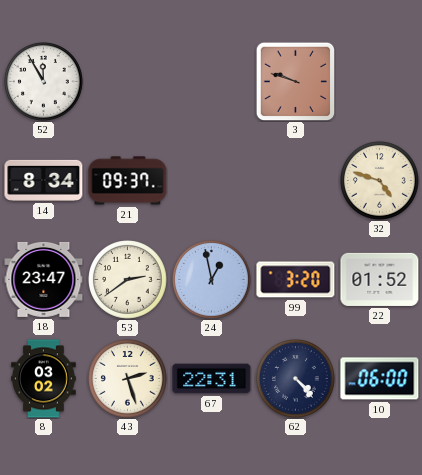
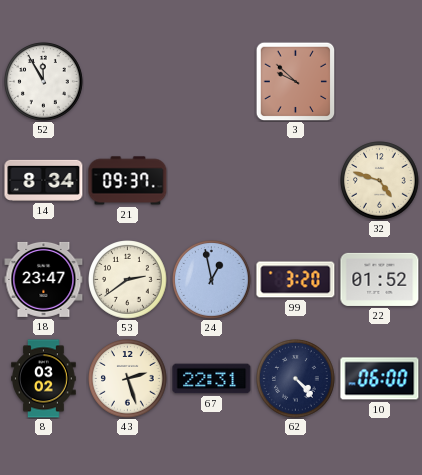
3: 9:48 -> 9:52
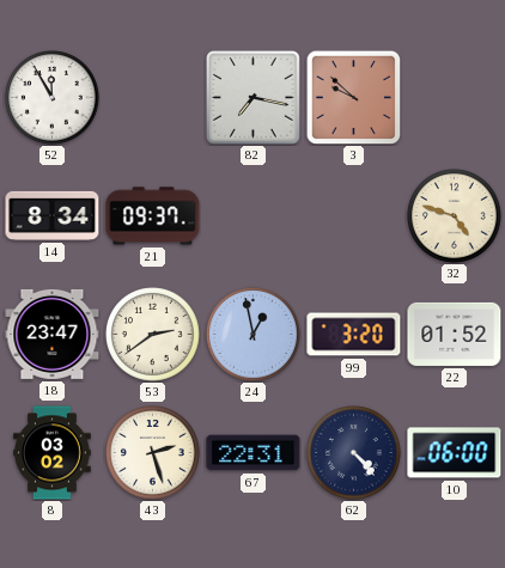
82: none -> 7:17
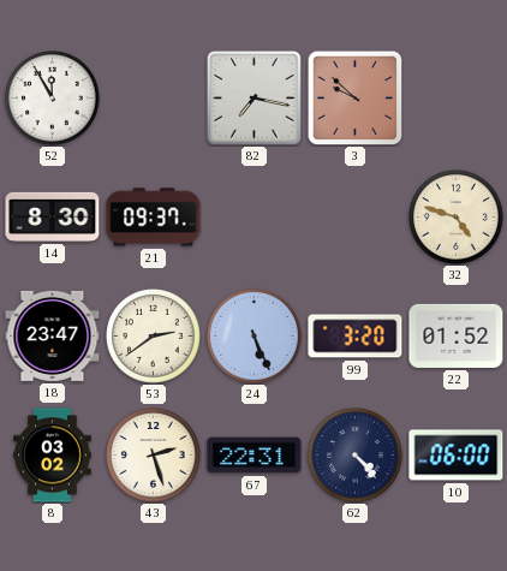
14: 8:34 -> 8:30
24: 12:58 -> 5:26
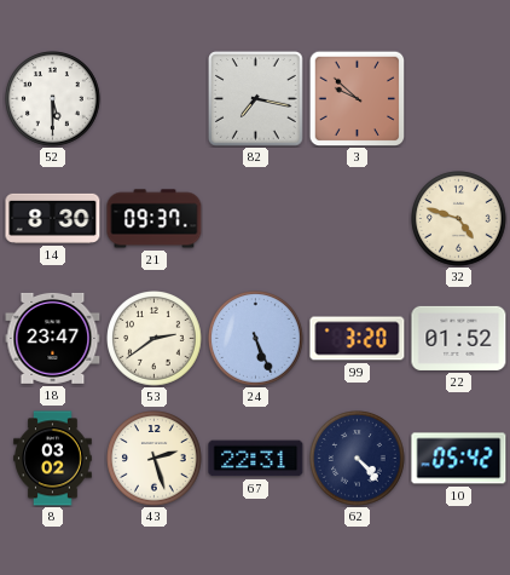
52: 11:55 -> 5:30
10: 06:00 -> 05:42
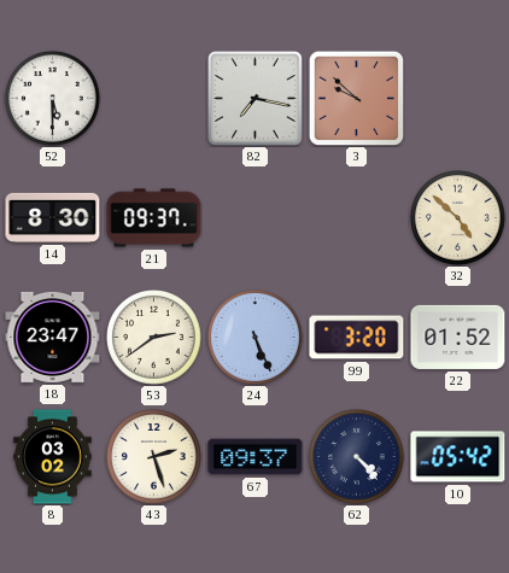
32: 4:48 -> 4:52
67: 22:31 -> 09:37
